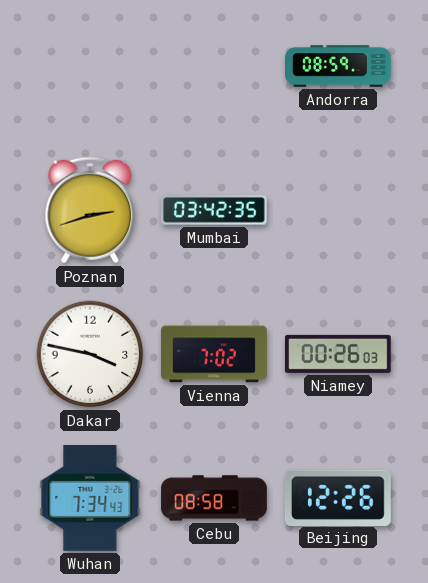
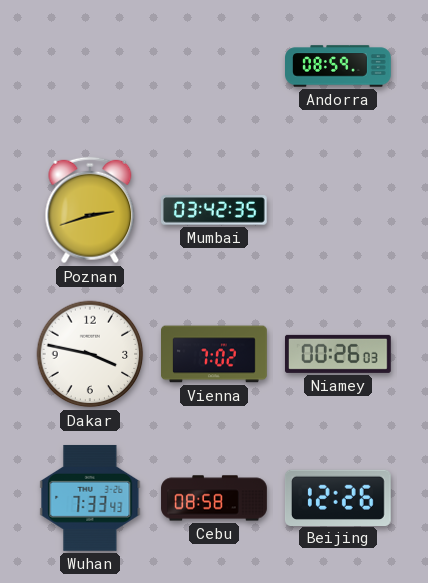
Wuhan: 7:34 -> 7:33
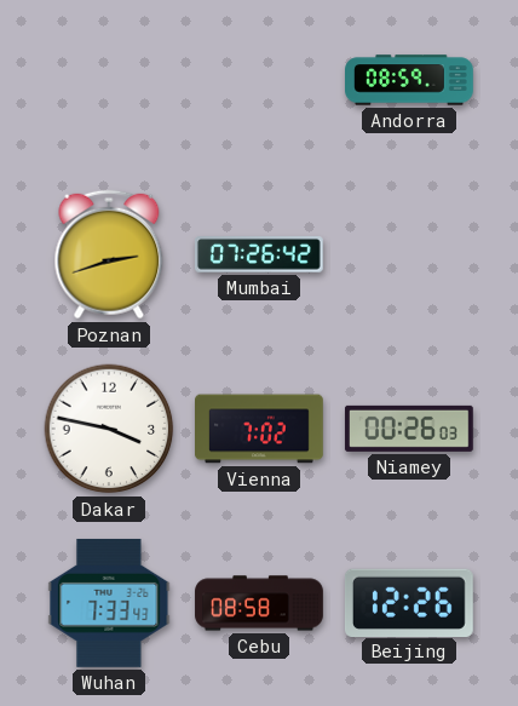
Mumbai: 03:42 -> 07:26
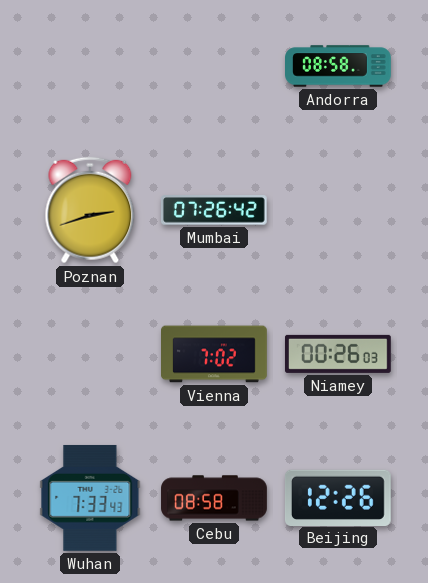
Andorra: 08:59 -> 08:58
Dakar: 3:47 -> none
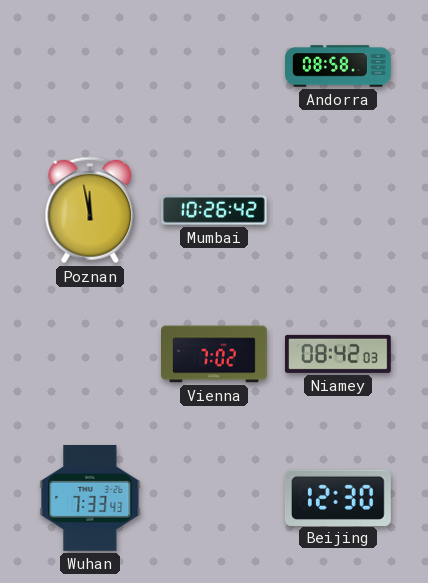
Poznan: 2:42 -> 11:58
Mumbai: 07:26 -> 10:26
Niamey: 00:26 -> 08:42
Cebu: 08:58 -> none
Beijing: 12:26 -> 12:30
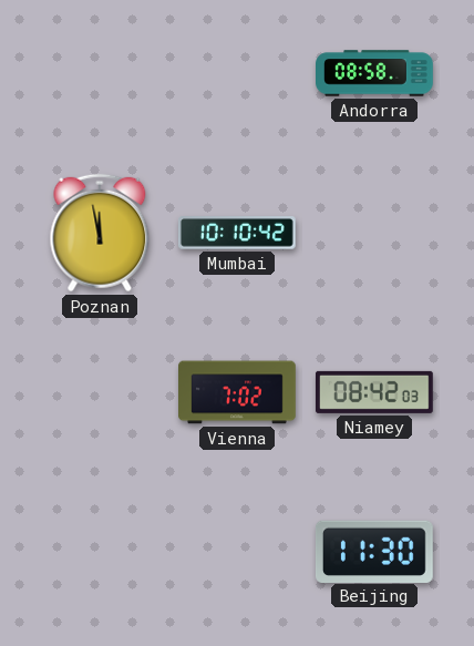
Mumbai: 10:26 -> 10:10
Wuhan: 7:33 -> none
Beijing: 12:30 -> 11:30
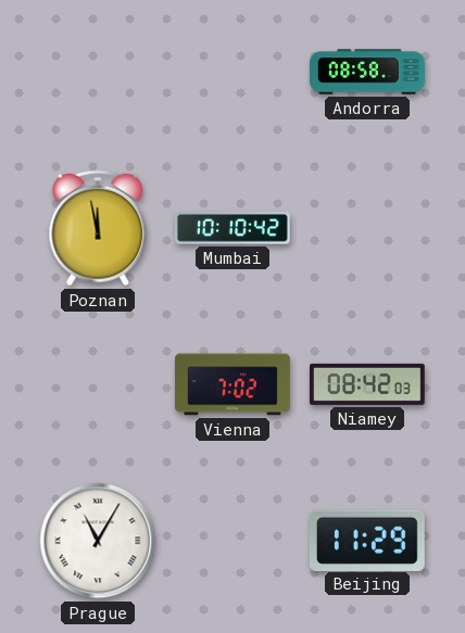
Prague: none -> 11:05
Beijing: 11:30 -> 11:29
